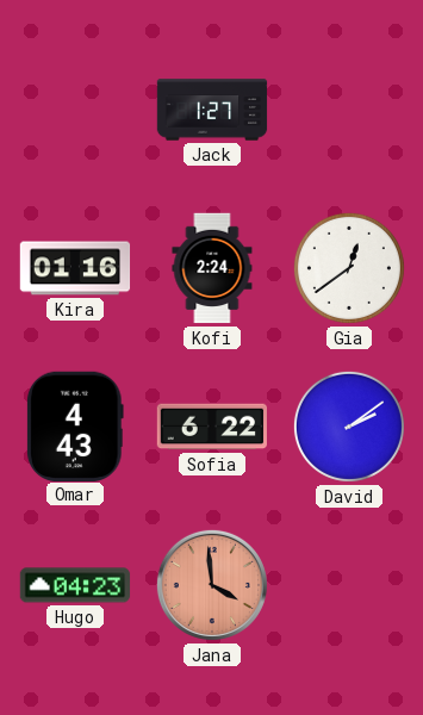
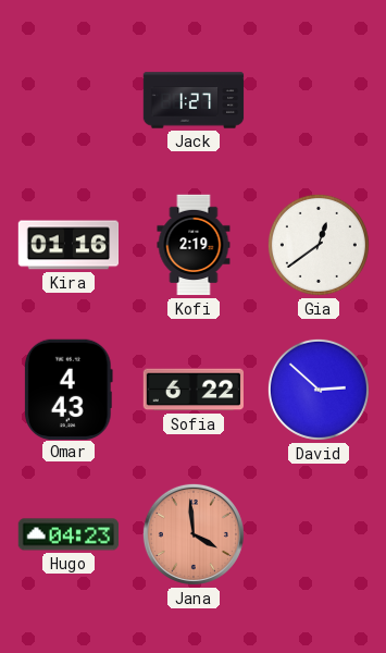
Kofi: 2:24 -> 2:19
David: 2:09 -> 2:52
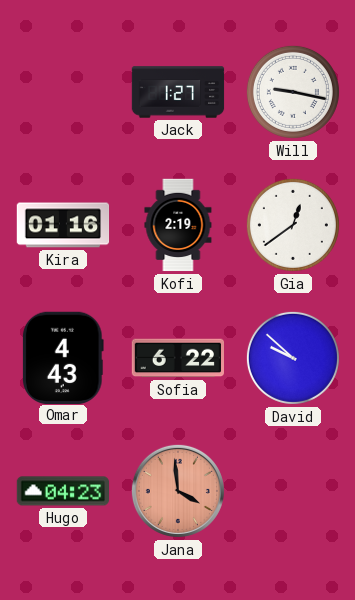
Will: none -> 9:17
David: 2:52 -> 9:52
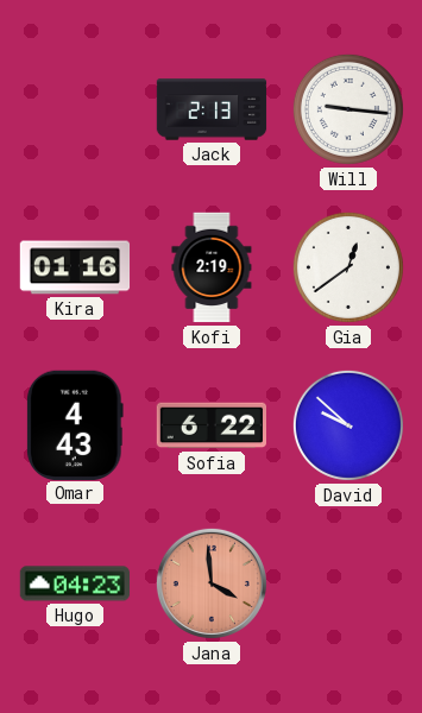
Jack: 1:27 -> 2:13
Will: 9:17 -> 9:16
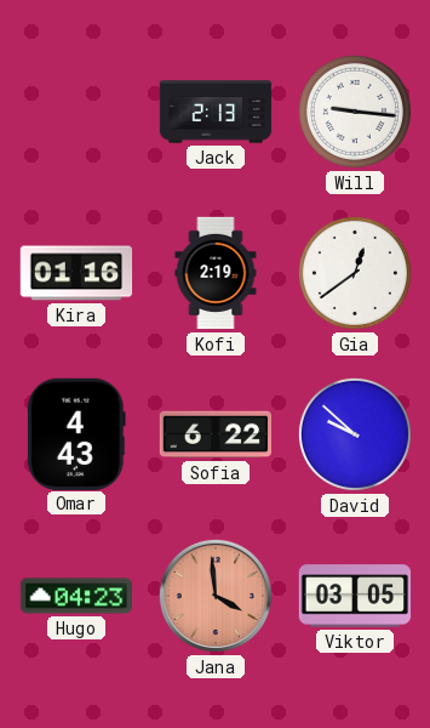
Viktor: none -> 03:05
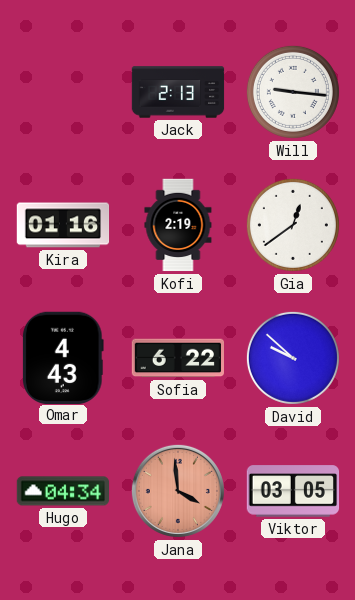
Hugo: 04:23 -> 04:34
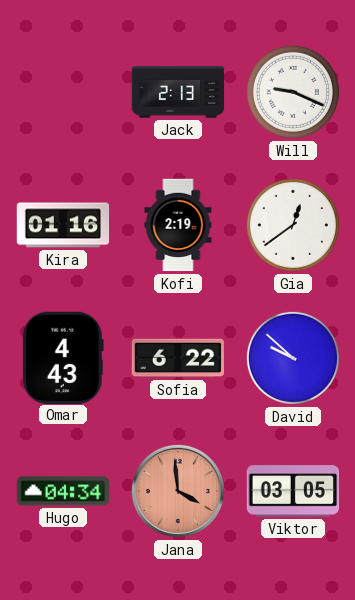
Will: 9:16 -> 9:19
